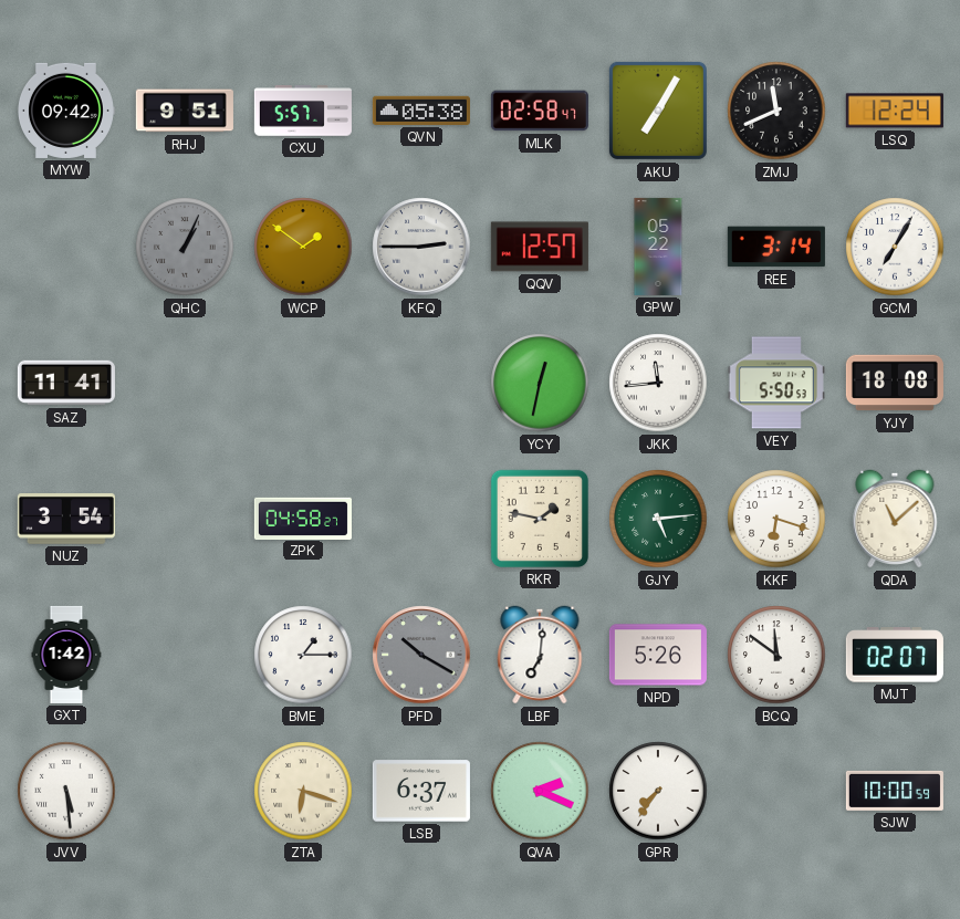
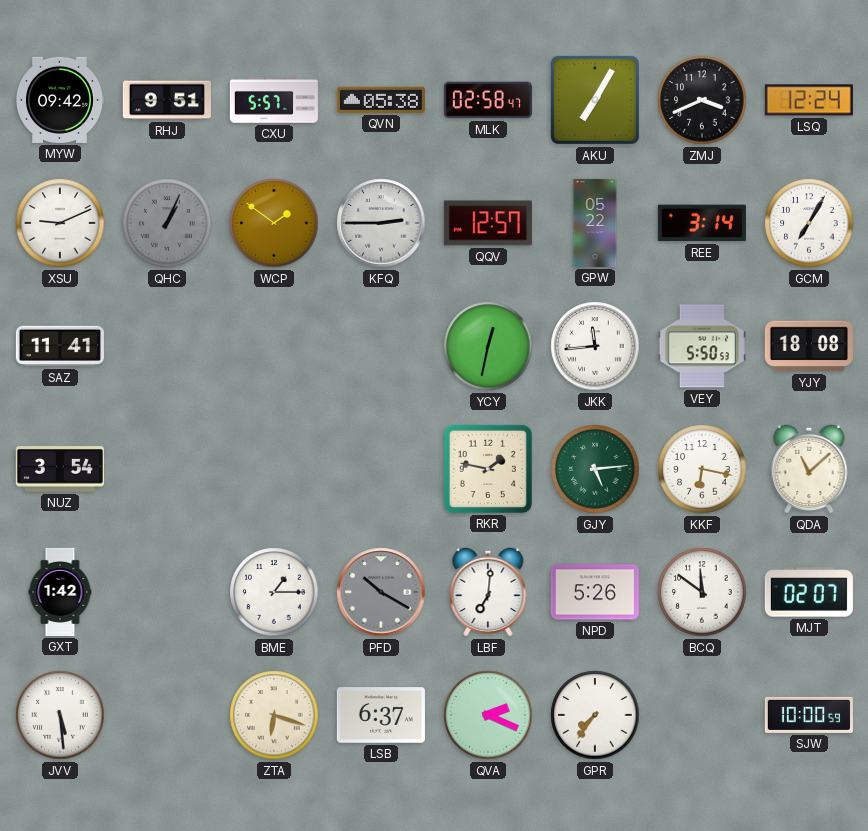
ZMJ: 11:41 -> 3:41
XSU: none -> 9:11
ZPK: 04:58 -> none
KKF: 6:18 -> 6:17
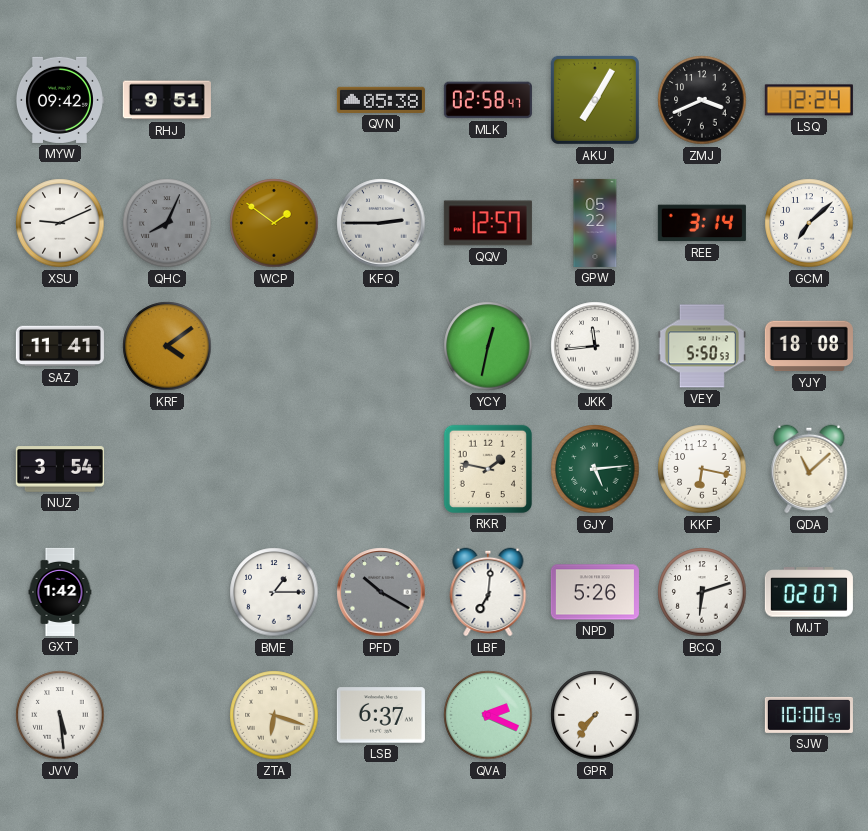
CXU: 5:57 -> none
QHC: 1:04 -> 8:04
GCM: 7:05 -> 7:08
KRF: none -> 4:09
BCQ: 11:51 -> 6:12
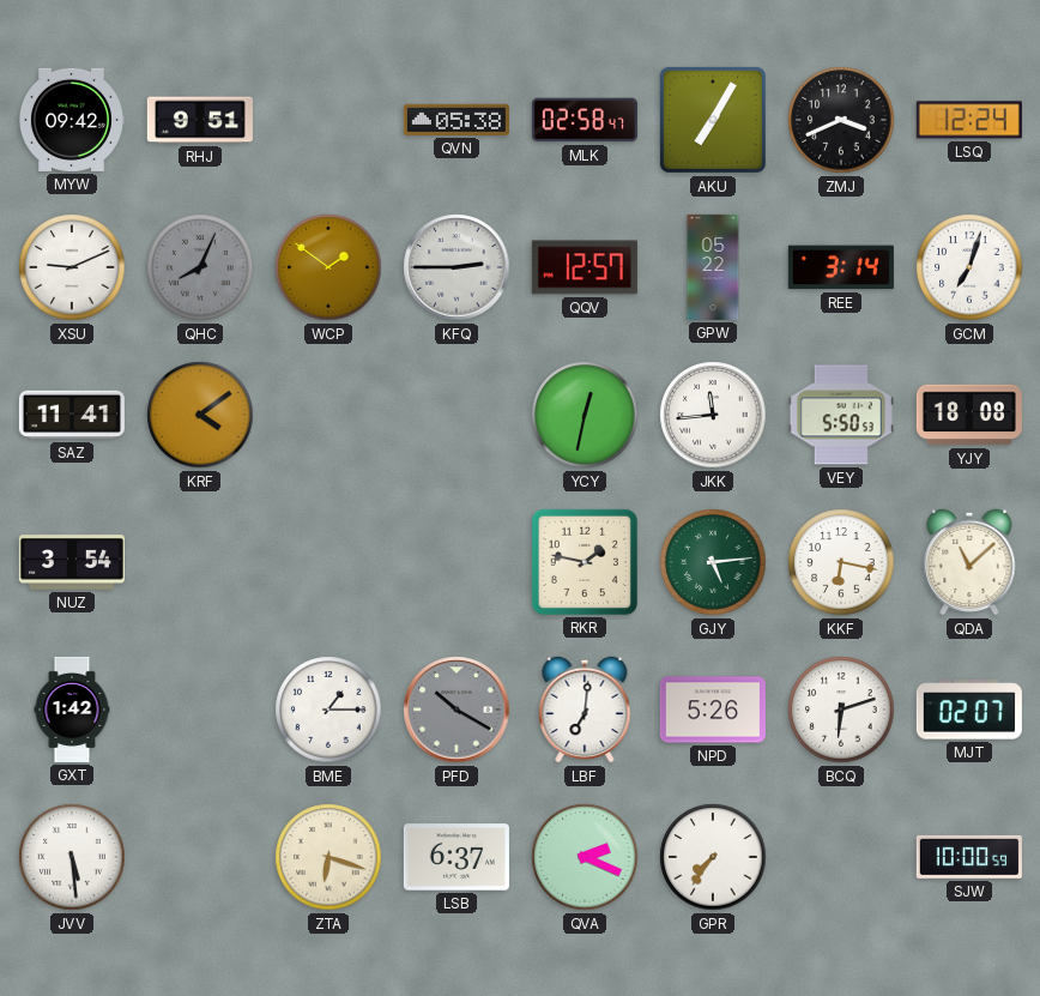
GCM: 7:08 -> 7:03
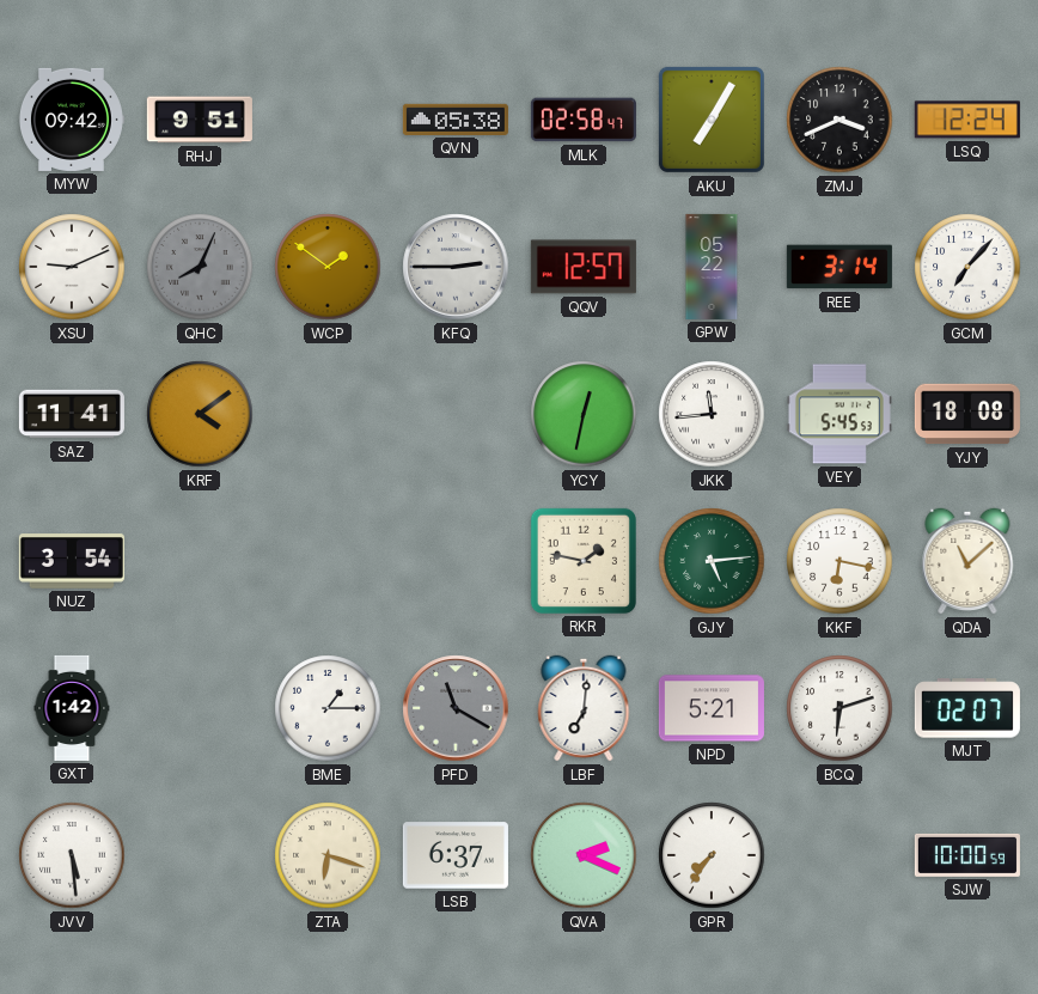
GCM: 7:03 -> 7:07
VEY: 5:50 -> 5:45
PFD: 10:20 -> 11:20
NPD: 5:26 -> 5:21
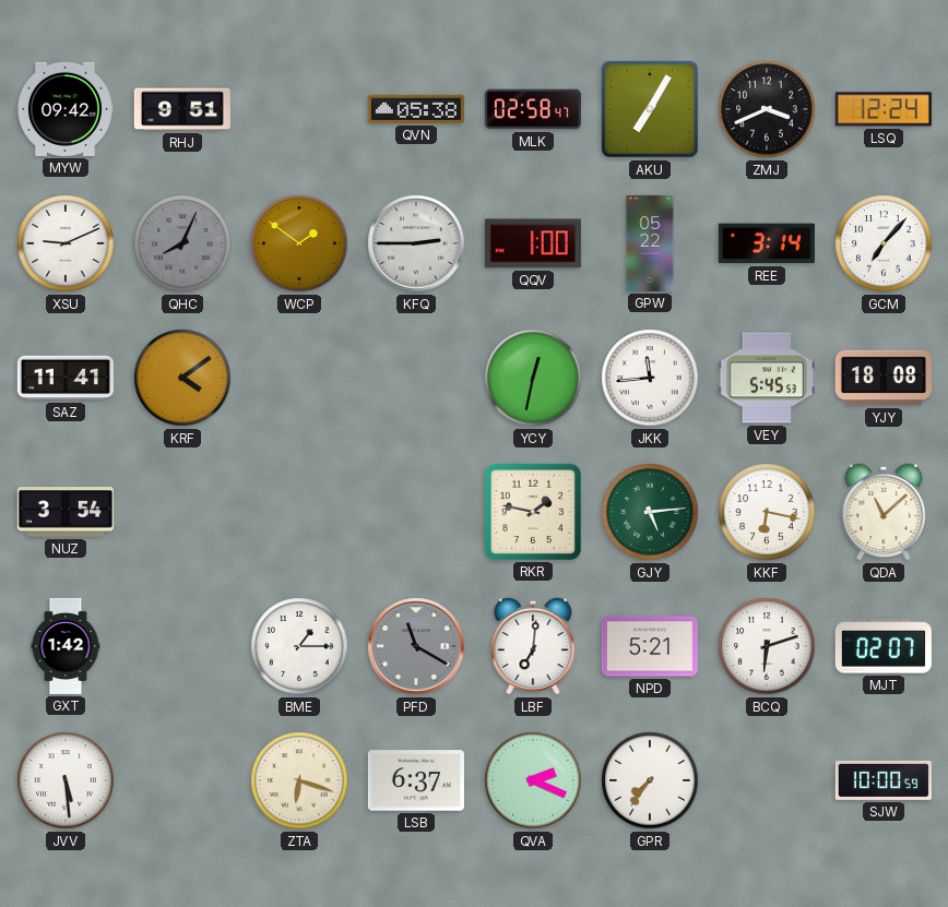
QQV: 12:57 -> 1:00
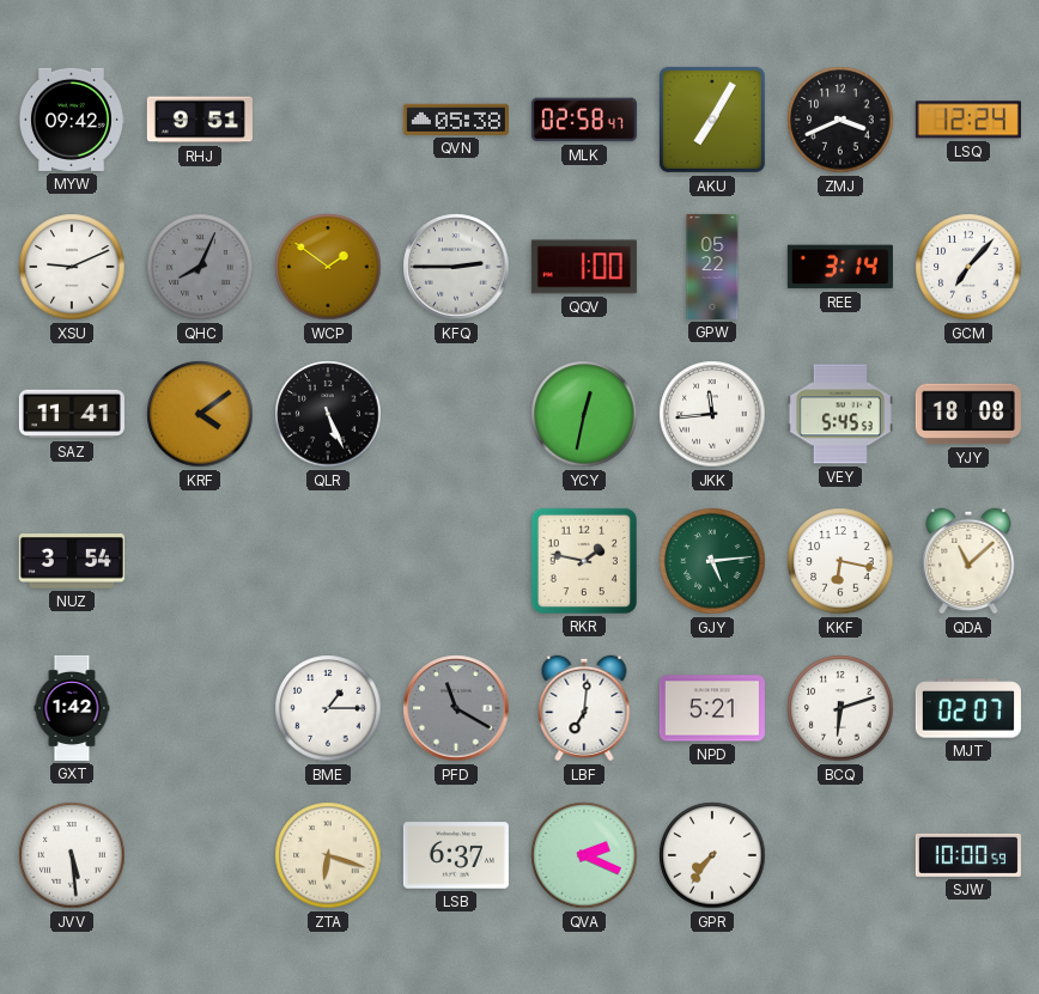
QLR: none -> 5:26
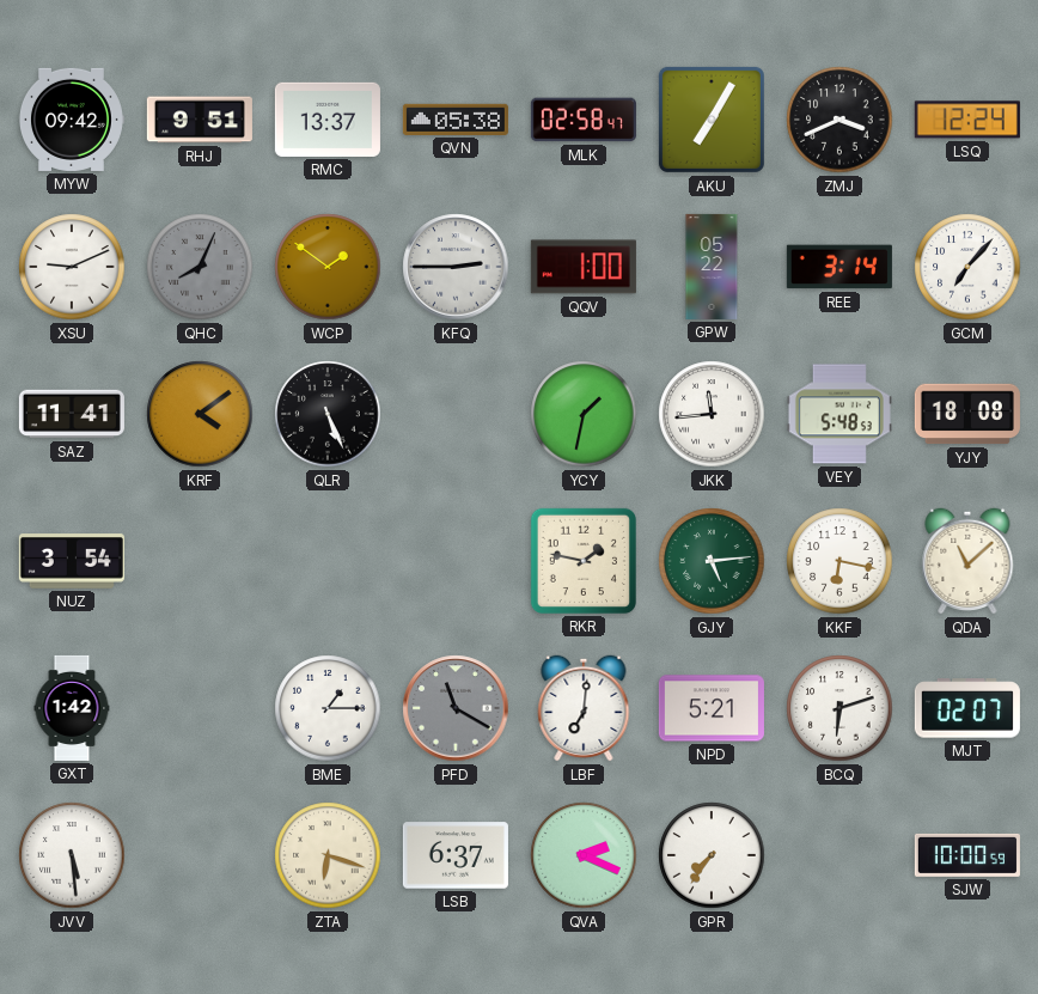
RMC: none -> 13:37
YCY: 12:32 -> 1:32
VEY: 5:45 -> 5:48
